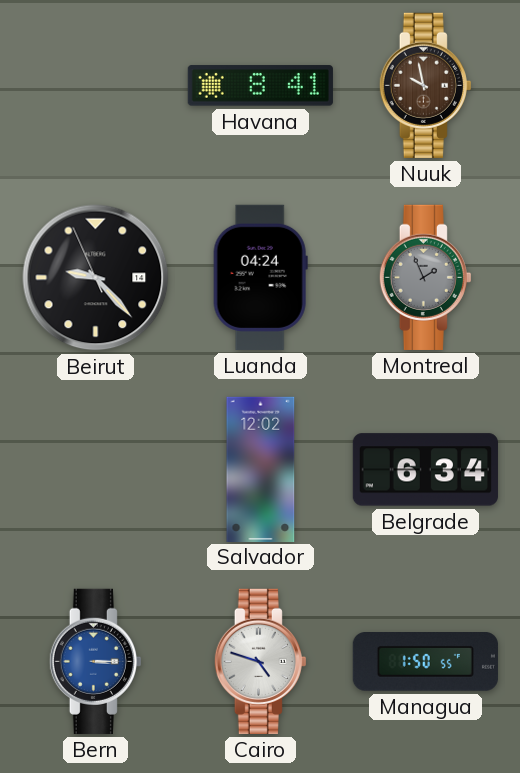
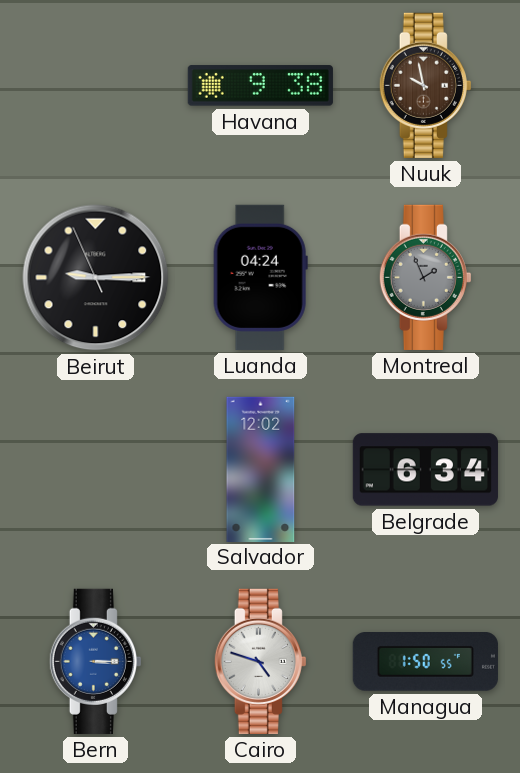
Havana: 8:41 -> 9:38
Beirut: 9:22 -> 9:14
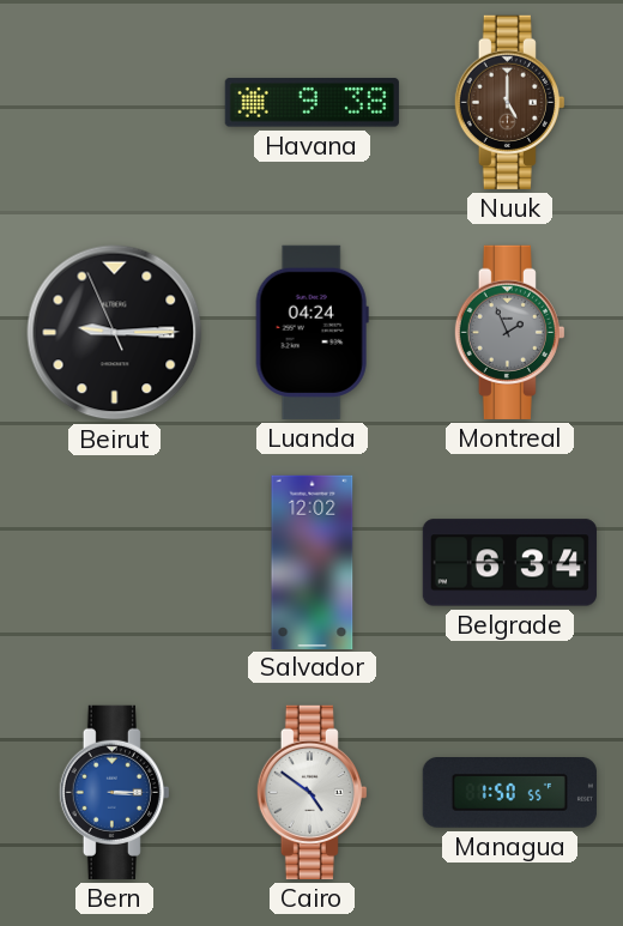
Nuuk: 9:58 -> 5:00
Cairo: 4:48 -> 4:51
